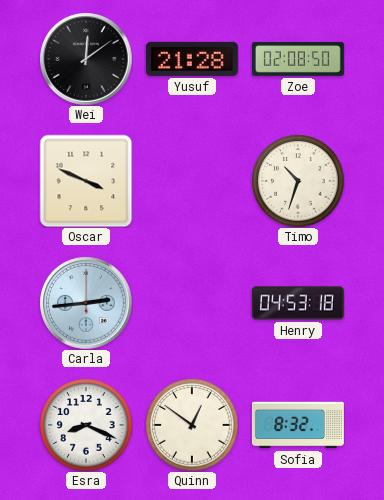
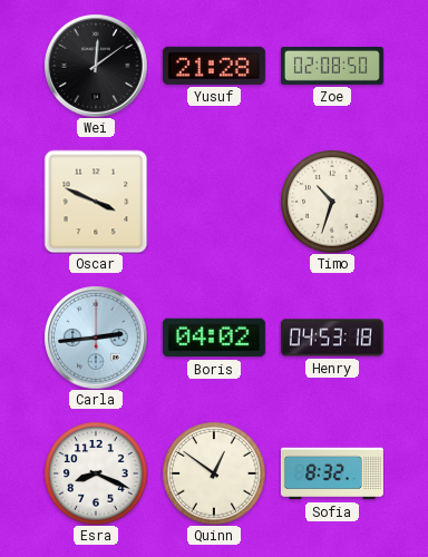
Boris: none -> 04:02
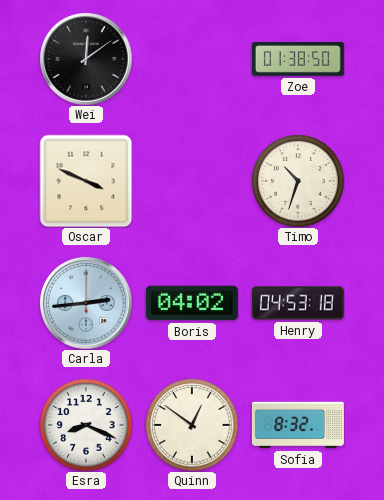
Yusuf: 21:28 -> none
Zoe: 02:08 -> 01:38
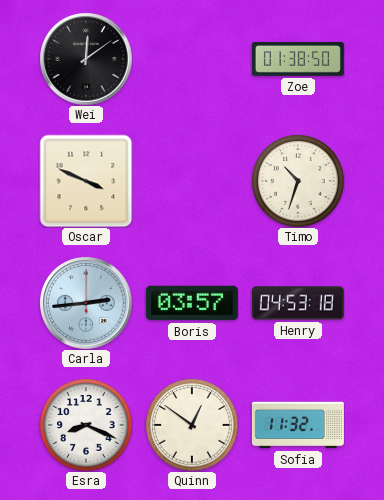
Boris: 04:02 -> 03:57
Sofia: 8:32 -> 11:32
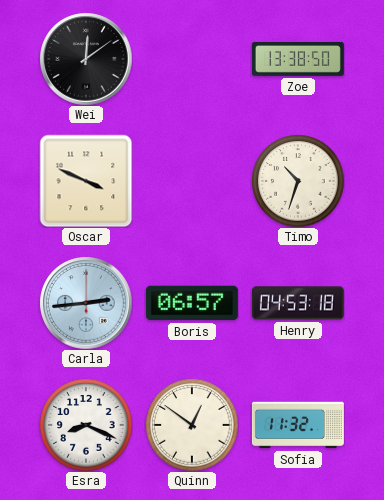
Zoe: 01:38 -> 13:38
Boris: 03:57 -> 06:57
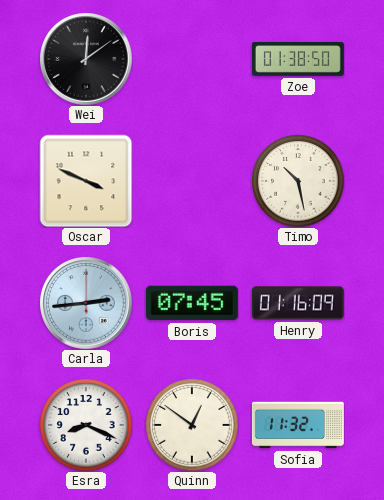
Zoe: 13:38 -> 01:38
Timo: 10:33 -> 10:28
Boris: 06:57 -> 07:45
Henry: 04:53 -> 01:16
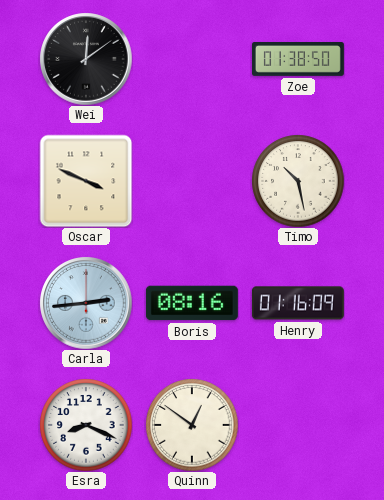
Boris: 07:45 -> 08:16
Sofia: 11:32 -> none
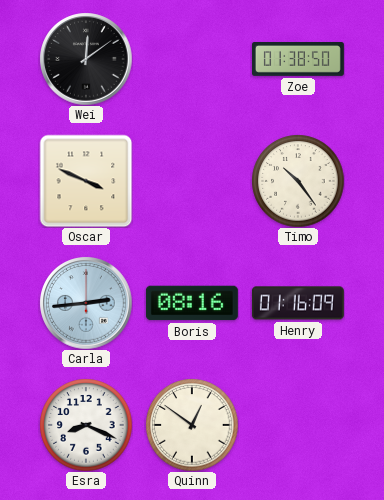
Timo: 10:28 -> 10:24
